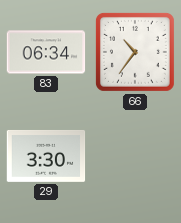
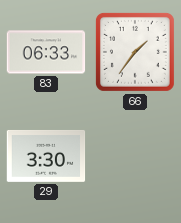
83: 06:34 -> 06:33
66: 10:36 -> 1:36
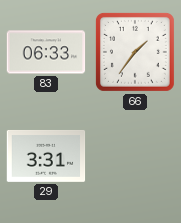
29: 3:30 -> 3:31
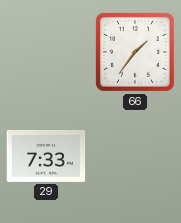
83: 06:33 -> none
29: 3:31 -> 7:33
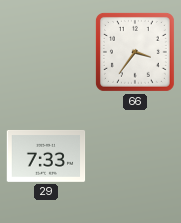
66: 1:36 -> 3:36
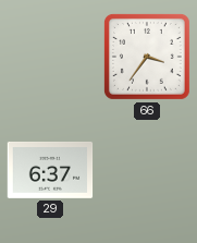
29: 7:33 -> 6:37
